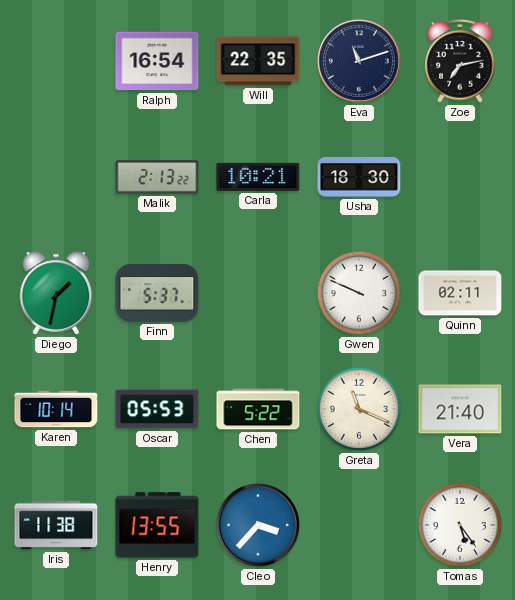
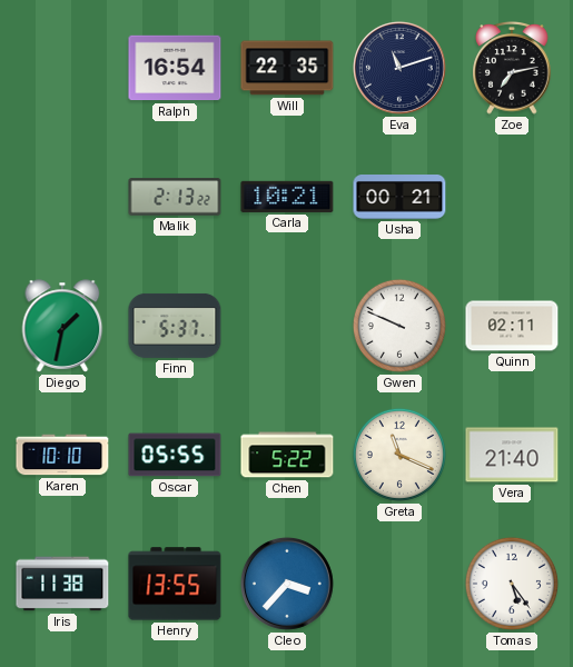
Usha: 18:30 -> 00:21
Karen: 10:14 -> 10:10
Oscar: 05:53 -> 05:55
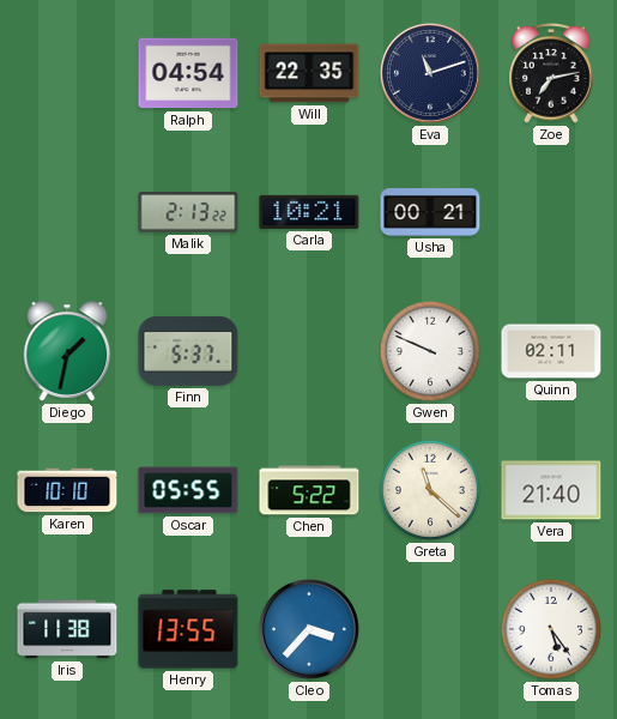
Ralph: 16:54 -> 04:54
Greta: 11:19 -> 11:22
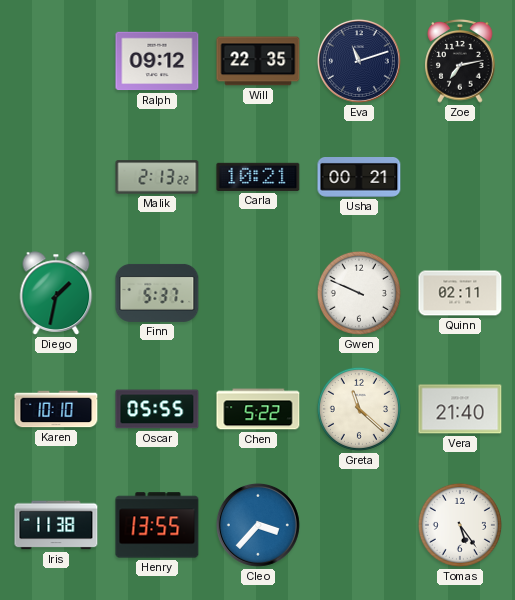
Ralph: 04:54 -> 09:12
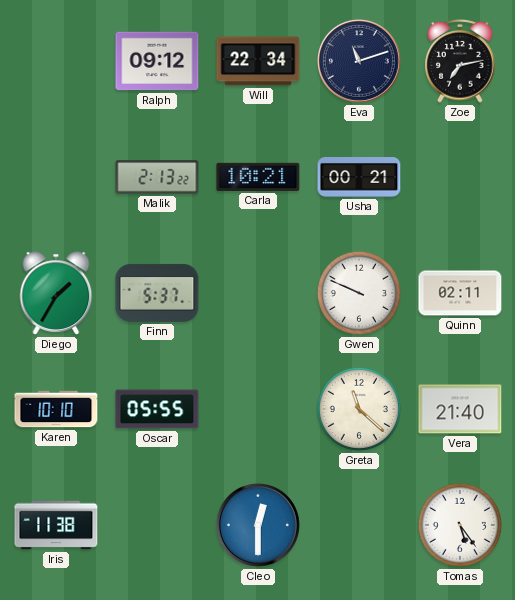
Will: 22:35 -> 22:34
Diego: 1:32 -> 1:35
Chen: 5:22 -> none
Henry: 13:55 -> none
Cleo: 3:37 -> 12:30
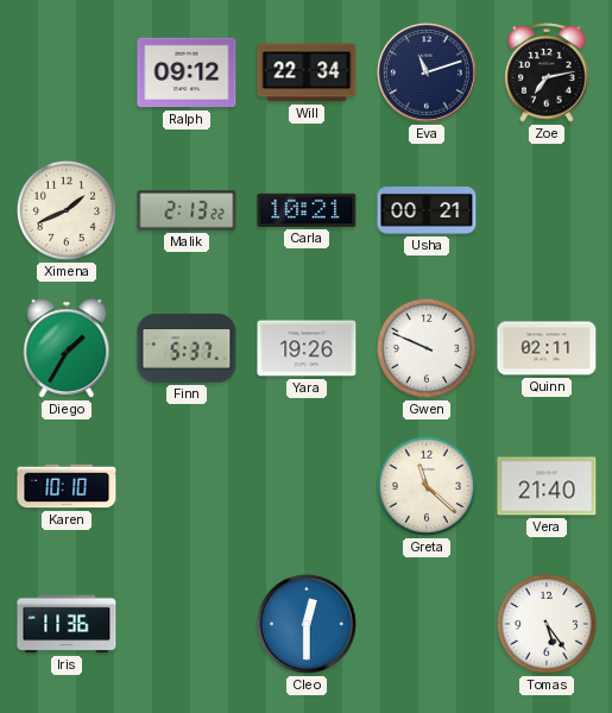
Ximena: none -> 1:41
Yara: none -> 19:26
Oscar: 05:55 -> none
Iris: 11:38 -> 11:36
